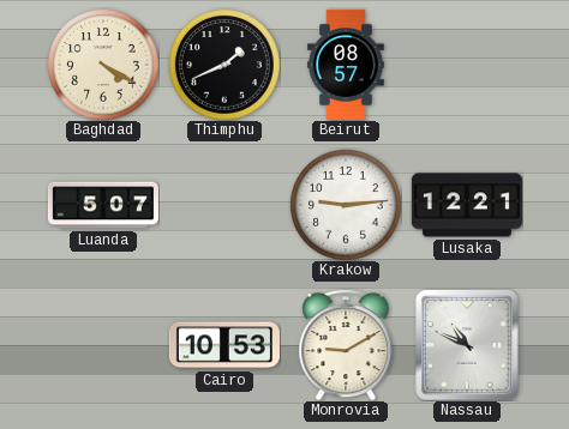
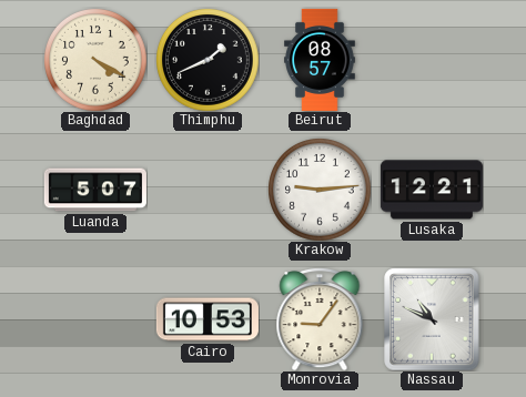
Monrovia: 9:10 -> 9:06
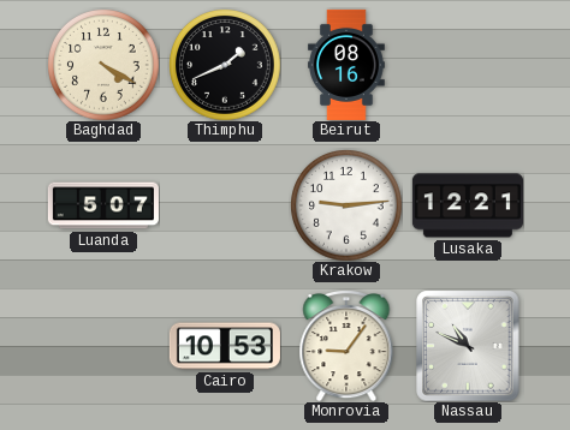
Beirut: 08:57 -> 08:16
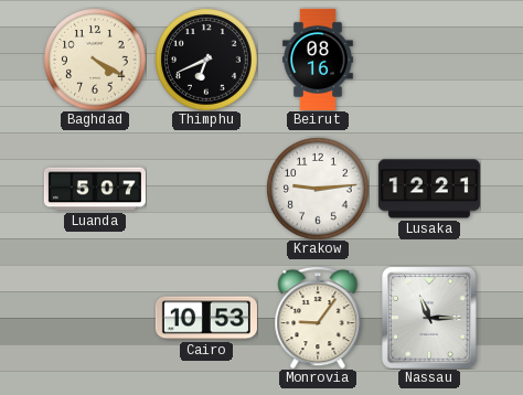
Thimphu: 1:41 -> 6:41
Nassau: 10:49 -> 11:15
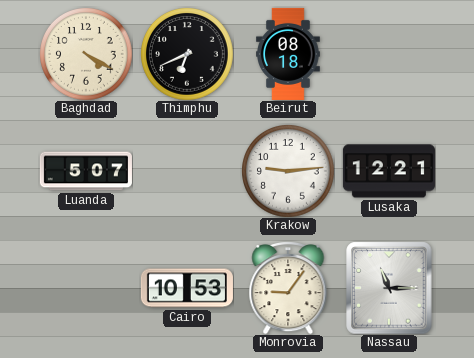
Beirut: 08:16 -> 08:18
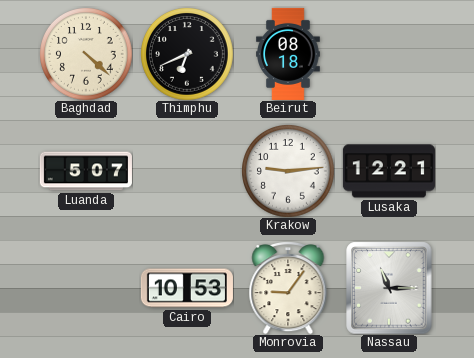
Baghdad: 4:20 -> 4:22
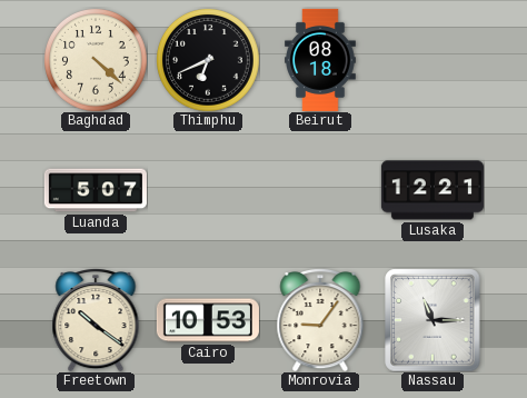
Krakow: 9:14 -> none
Freetown: none -> 10:21
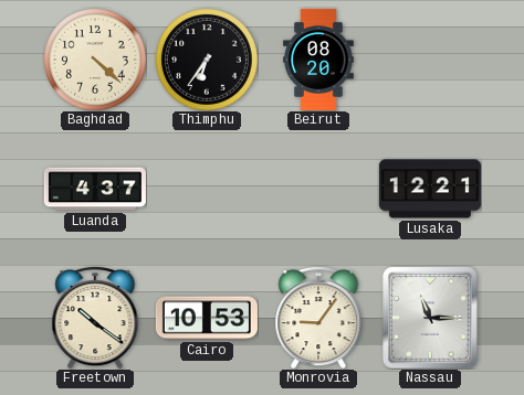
Thimphu: 6:41 -> 6:36
Beirut: 08:18 -> 08:20
Luanda: 5:07 -> 4:37
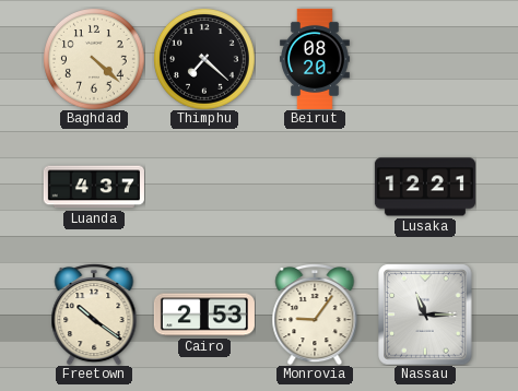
Thimphu: 6:36 -> 7:22
Cairo: 10:53 -> 2:53
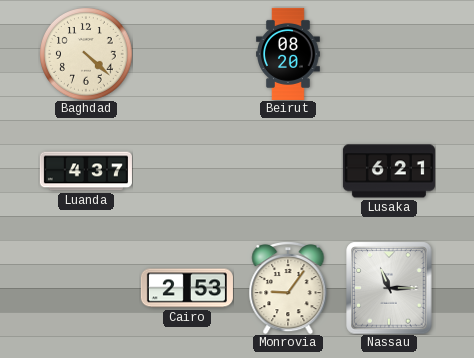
Thimphu: 7:22 -> none
Lusaka: 12:21 -> 6:21
Freetown: 10:21 -> none
